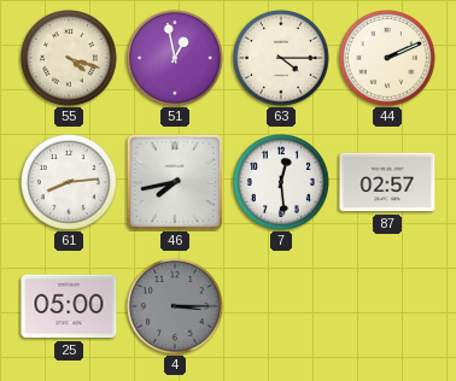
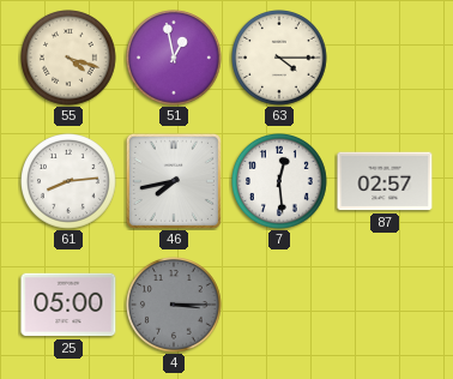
44: 2:11 -> none
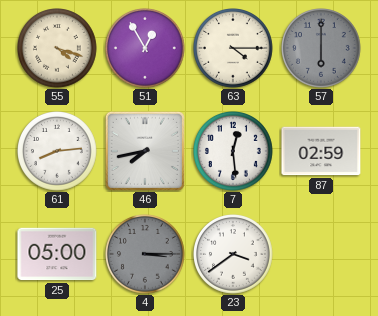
51: 12:58 -> 12:55
57: none -> 6:00
87: 02:57 -> 02:59
23: none -> 3:39
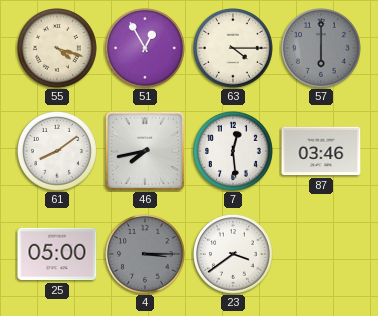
61: 8:14 -> 8:09
87: 02:59 -> 03:46
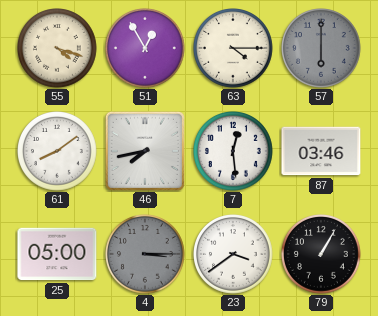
79: none -> 1:05
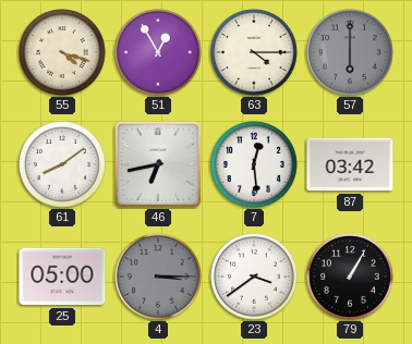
46: 7:43 -> 6:43
87: 03:46 -> 03:42
